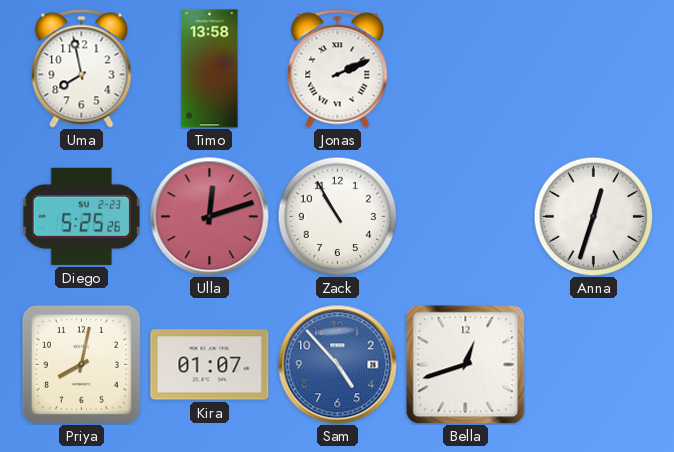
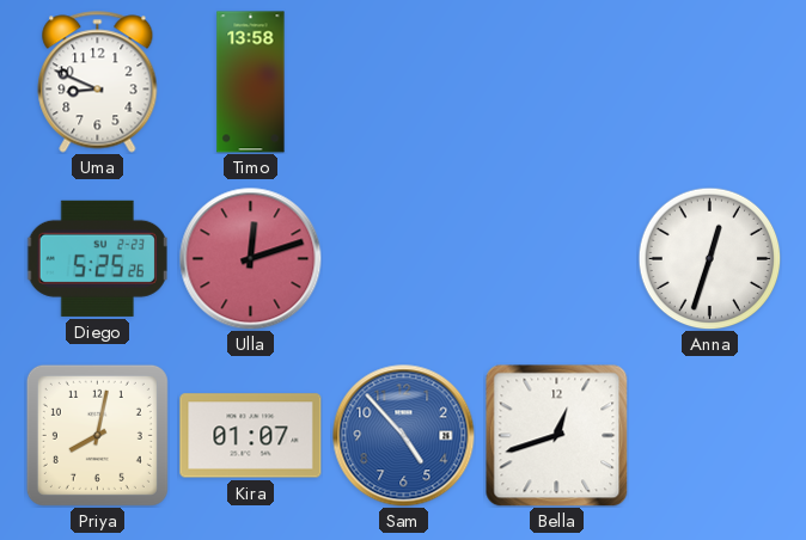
Uma: 7:58 -> 8:49
Jonas: 2:11 -> none
Zack: 10:55 -> none
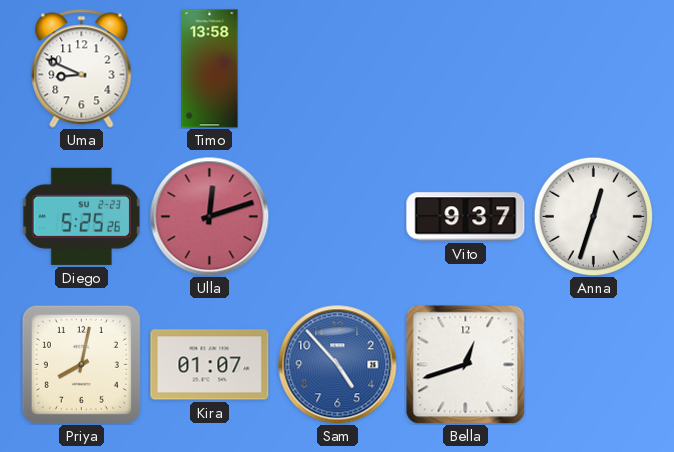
Vito: none -> 9:37
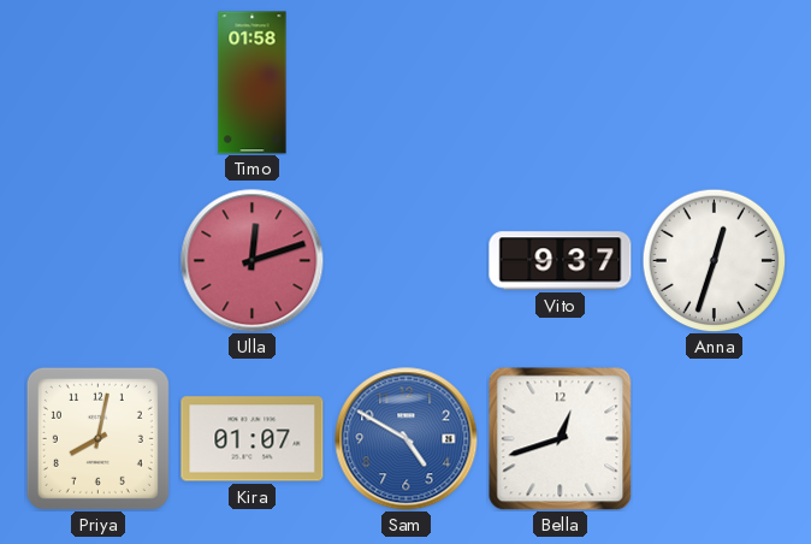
Uma: 8:49 -> none
Timo: 13:58 -> 01:58
Diego: 5:25 -> none
Sam: 4:53 -> 4:50
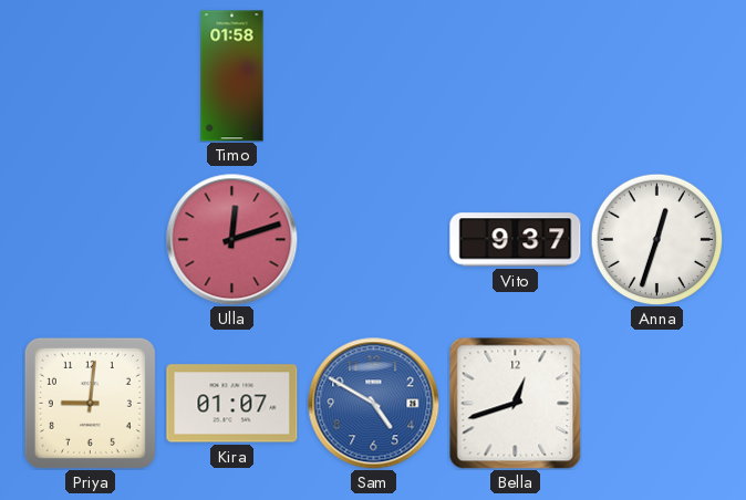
Priya: 8:02 -> 9:01
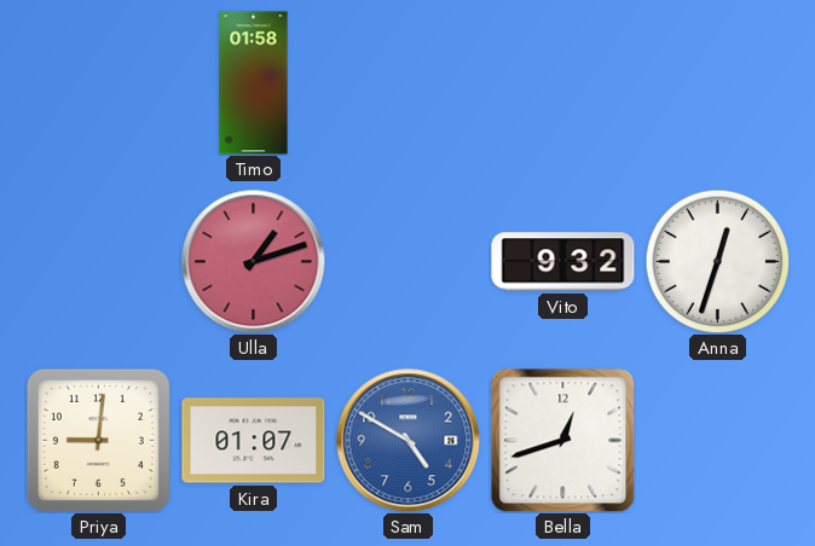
Ulla: 12:12 -> 1:12
Vito: 9:37 -> 9:32
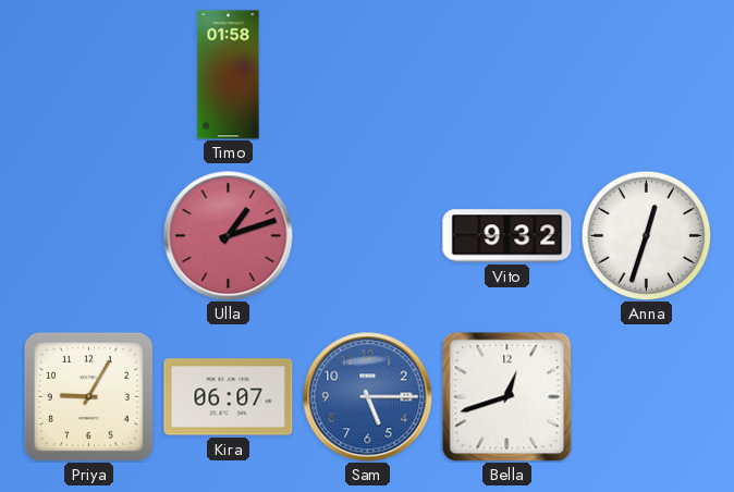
Priya: 9:01 -> 9:05
Kira: 01:07 -> 06:07
Sam: 4:50 -> 5:15
